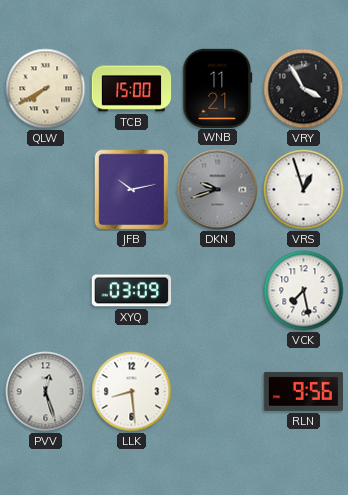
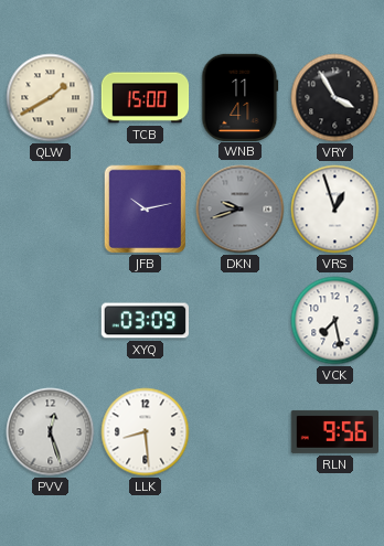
QLW: 7:40 -> 1:40
WNB: 11:21 -> 11:41
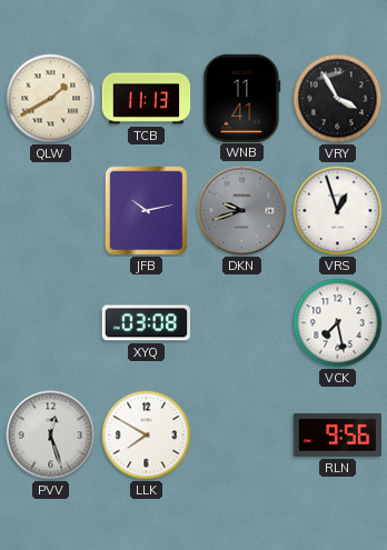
TCB: 15:00 -> 11:13
XYQ: 03:09 -> 03:08
LLK: 8:29 -> 7:50
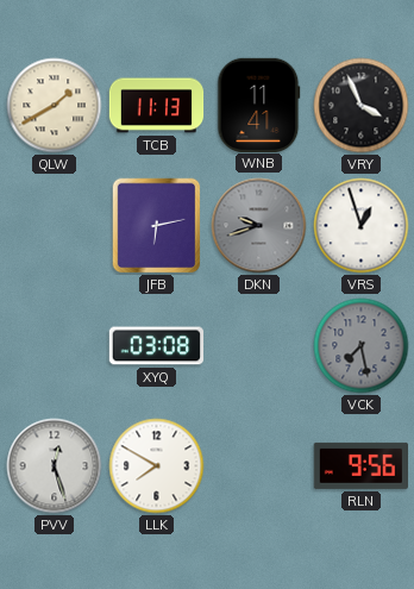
VRY: 3:55 -> 3:56
JFB: 10:13 -> 6:13
VCK dial: white -> grey
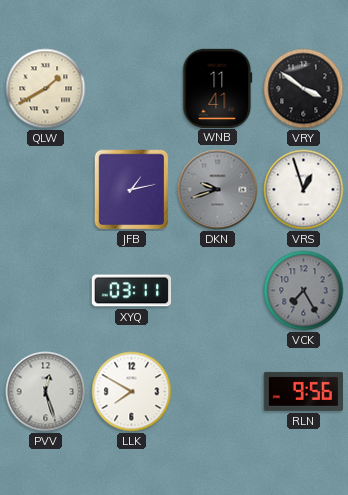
TCB: 11:13 -> none
VRY: 3:56 -> 3:51
JFB: 6:13 -> 1:13
XYQ: 03:08 -> 03:11
VCK: 7:28 -> 7:25
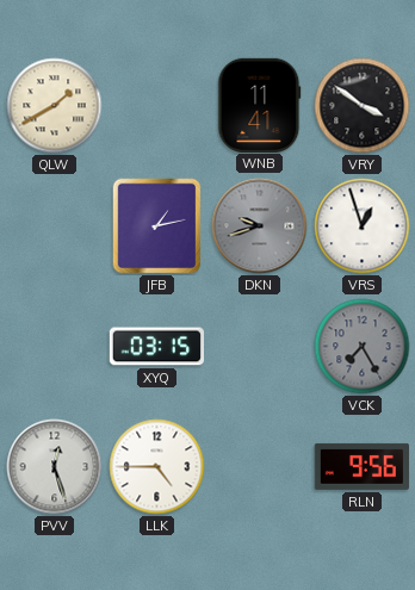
XYQ: 03:11 -> 03:15
LLK: 7:50 -> 4:45
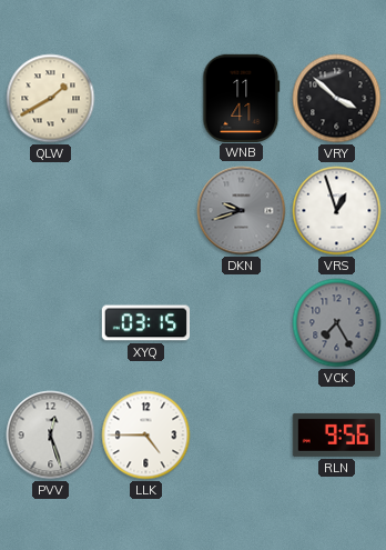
VRY: 3:51 -> 3:52
JFB: 1:13 -> none
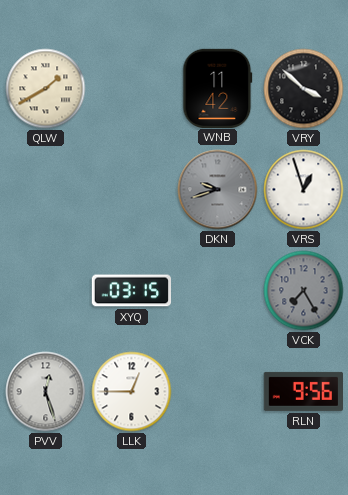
WNB: 11:41 -> 11:42
LLK: 4:45 -> 12:45
